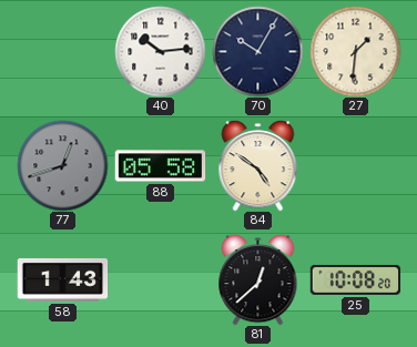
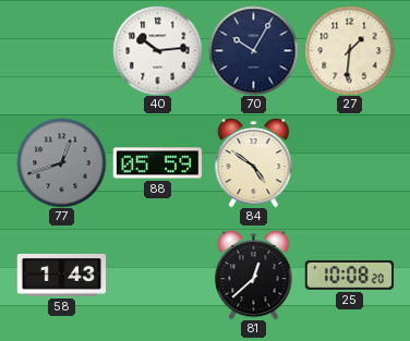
88: 05:58 -> 05:59
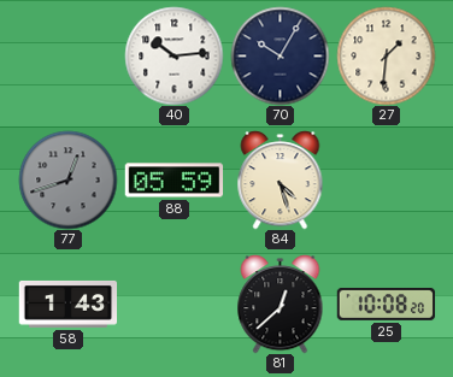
84: 4:51 -> 4:27
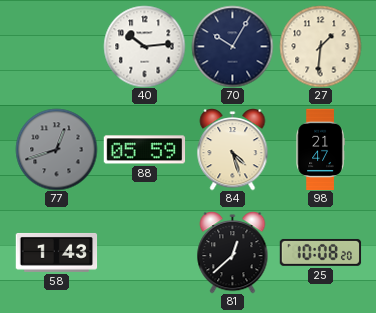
98: none -> 21:47
